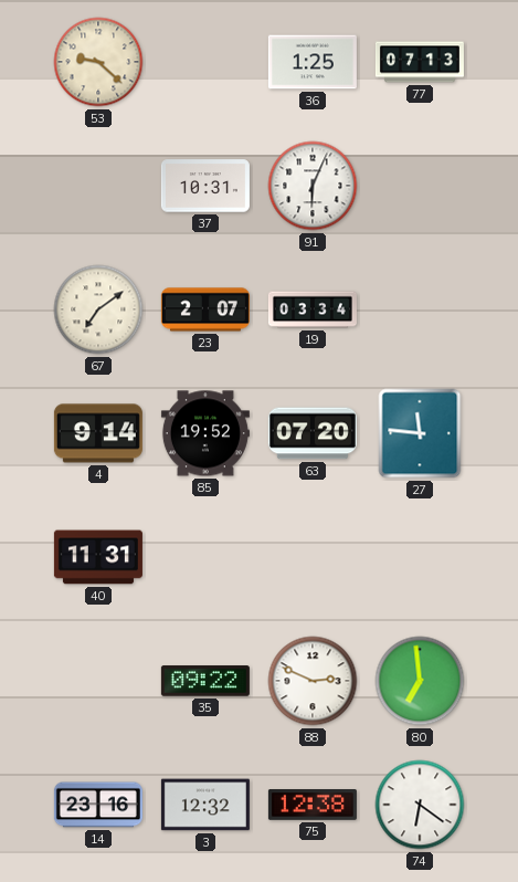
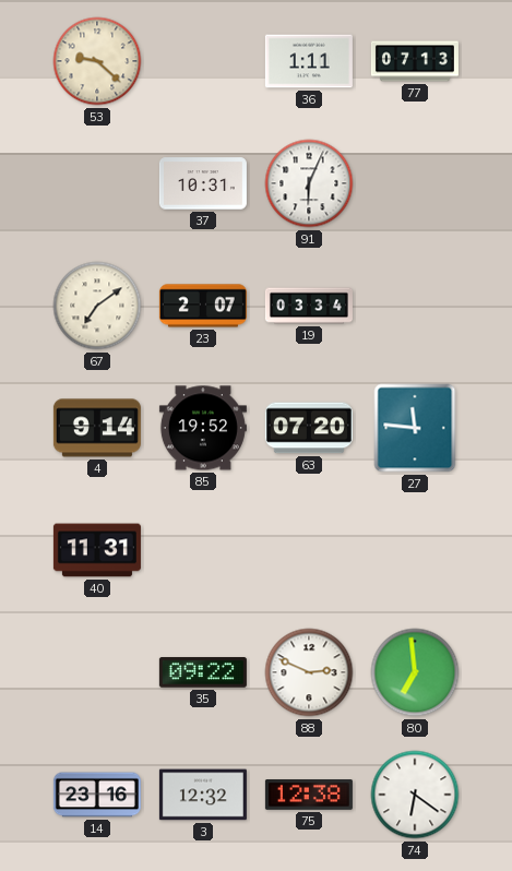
36: 1:25 -> 1:11
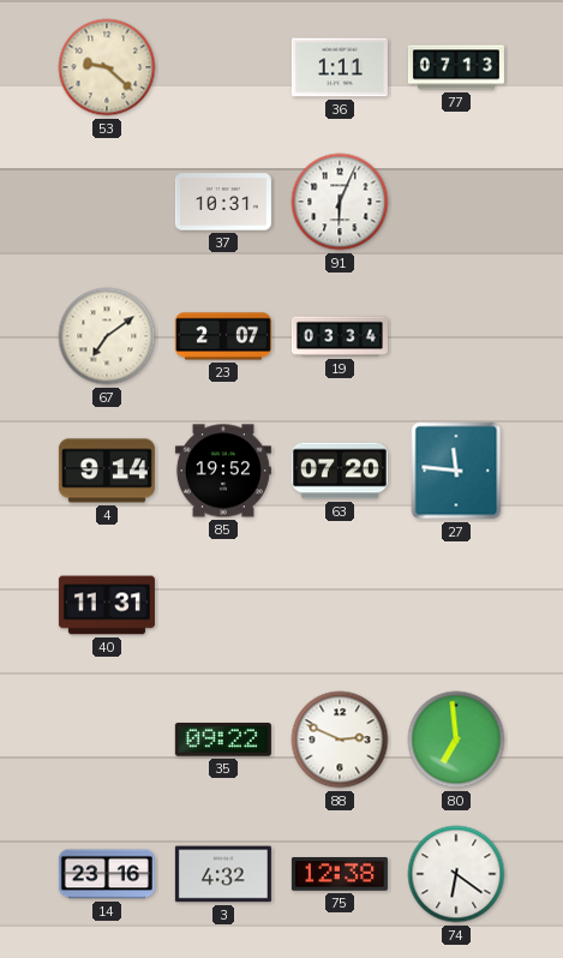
3: 12:32 -> 4:32
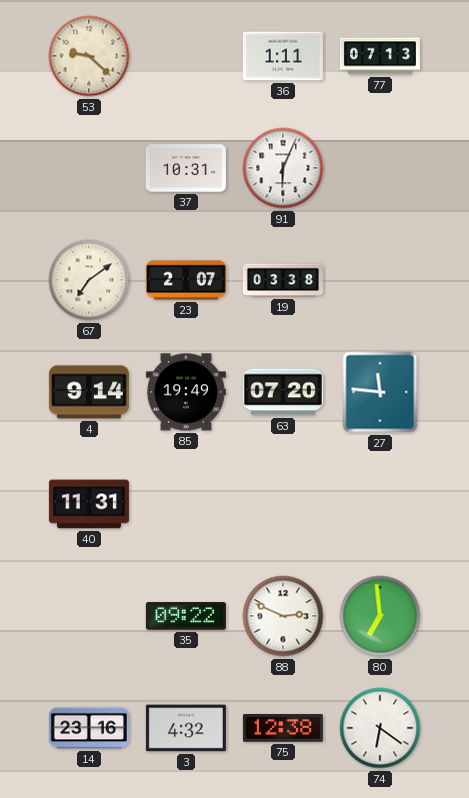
19: 03:34 -> 03:38
85: 19:52 -> 19:49
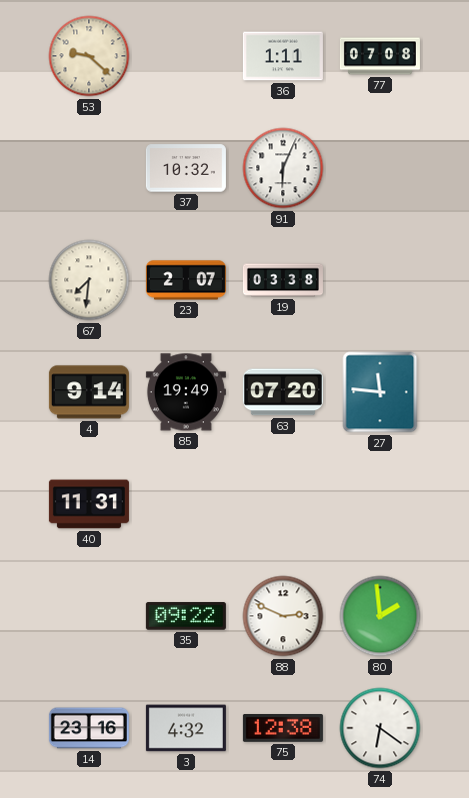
77: 07:13 -> 07:08
37: 10:31 -> 10:32
67: 7:09 -> 7:31
80: 6:59 -> 1:59
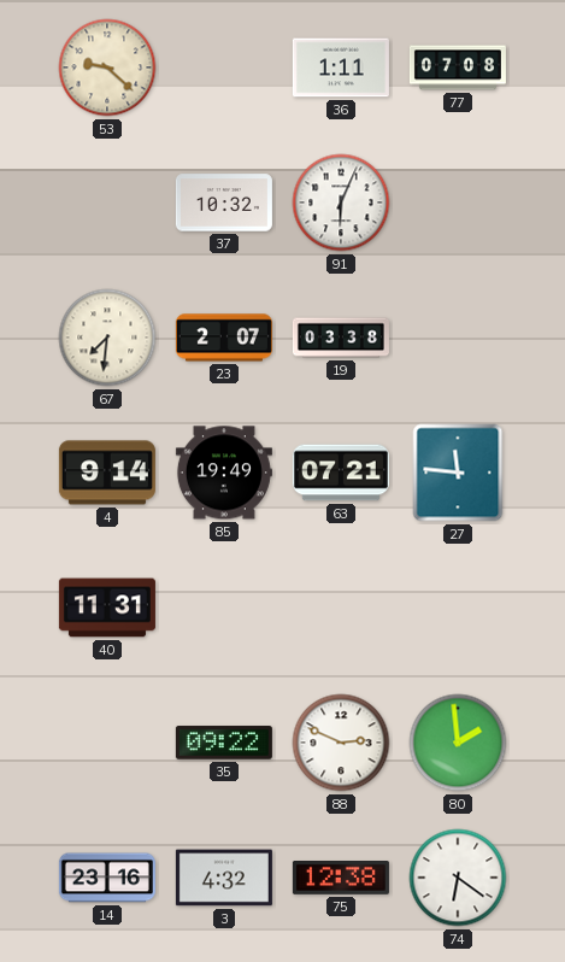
63: 07:20 -> 07:21
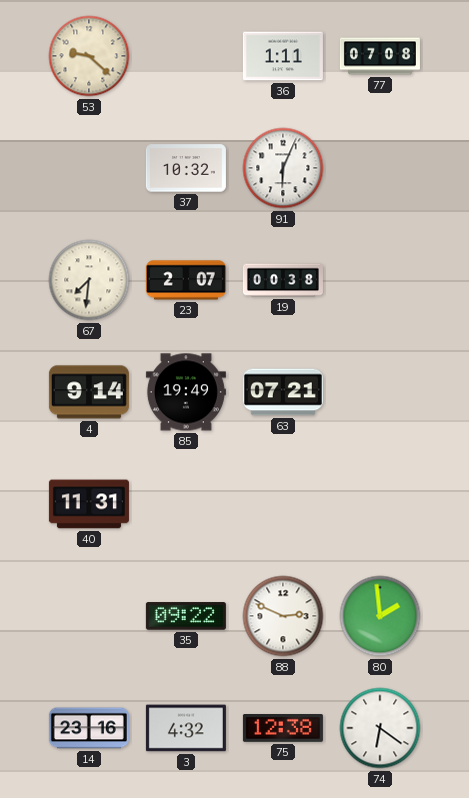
19: 03:38 -> 00:38
27: 11:46 -> none
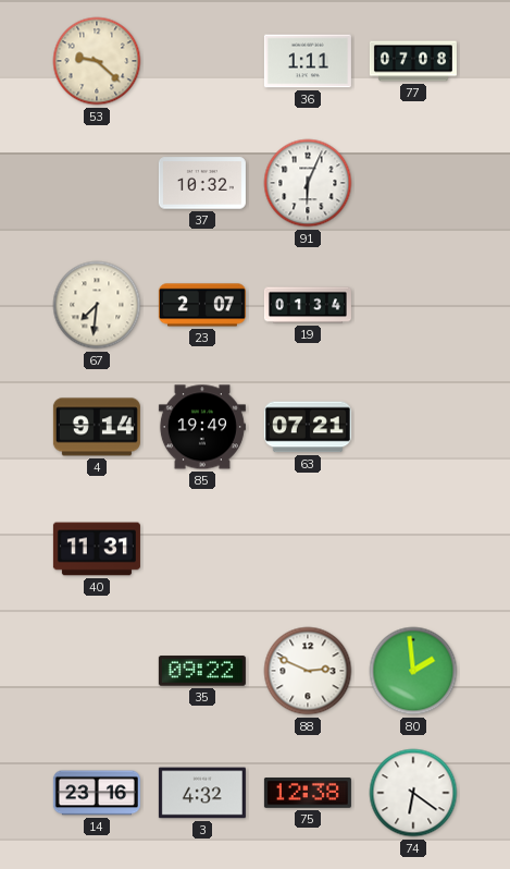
19: 00:38 -> 01:34
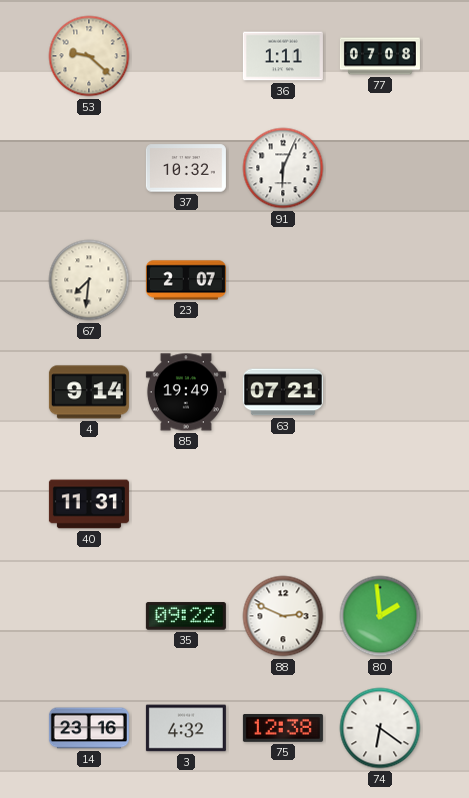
19: 01:34 -> none
